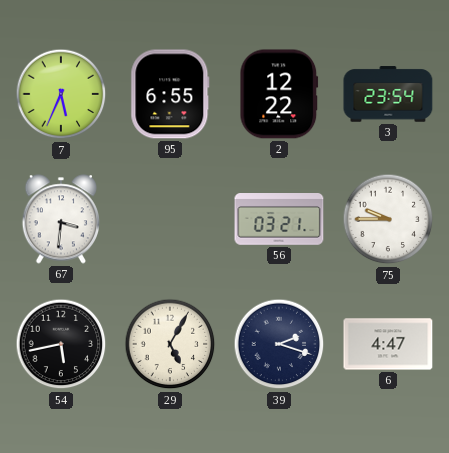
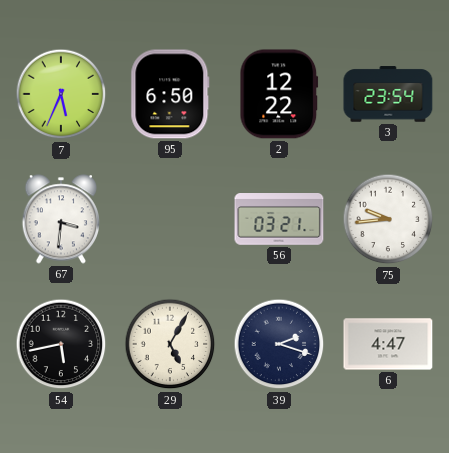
95: 6:55 -> 6:50
75: 9:45 -> 9:44
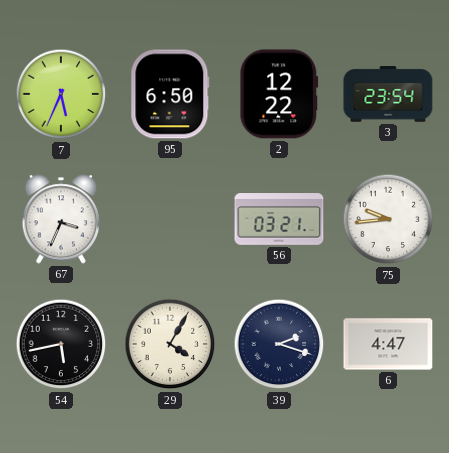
67: 3:31 -> 3:34
29: 5:05 -> 4:05
